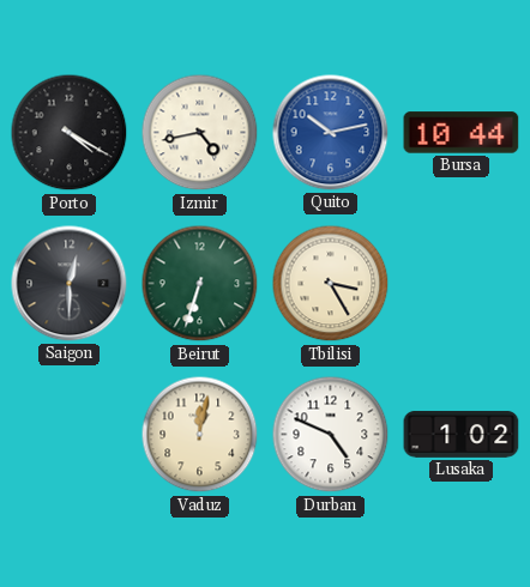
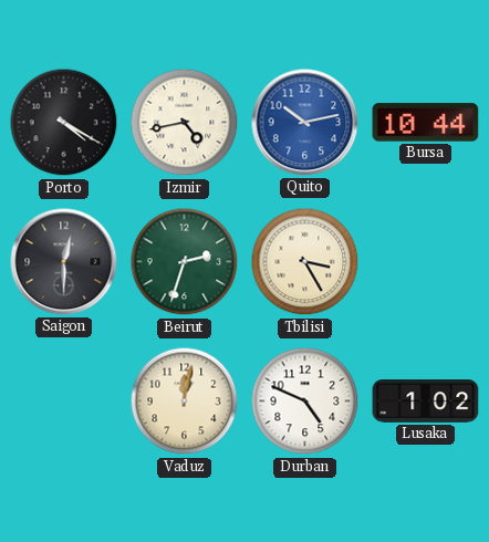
Beirut: 6:33 -> 2:33
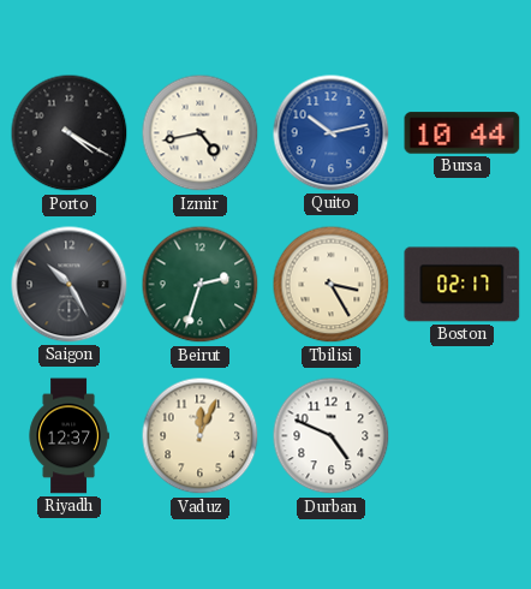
Saigon: 12:30 -> 10:25
Boston: none -> 02:17
Riyadh: none -> 12:37
Vaduz: 12:02 -> 12:04
Lusaka: 1:02 -> none
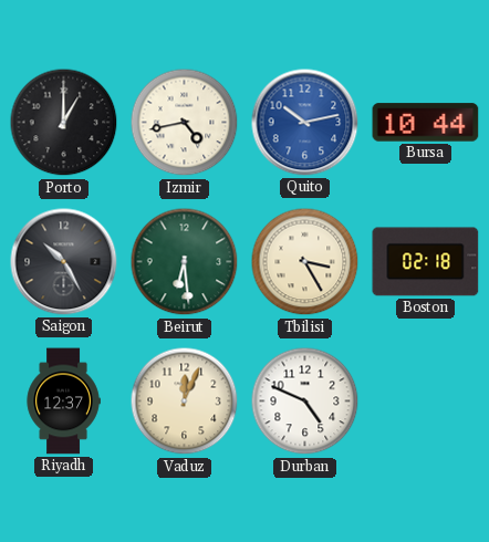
Porto: 4:20 -> 1:00
Beirut: 2:33 -> 6:29
Boston: 02:17 -> 02:18
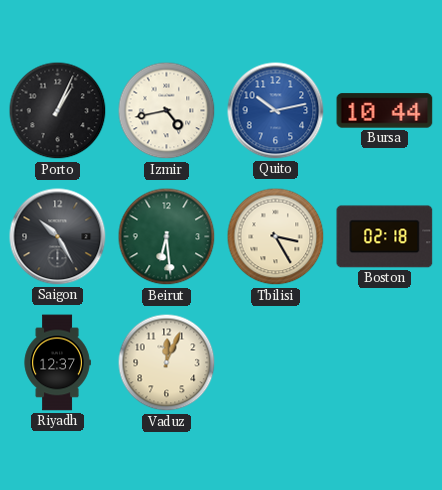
Porto: 1:00 -> 1:04
Durban: 4:49 -> none
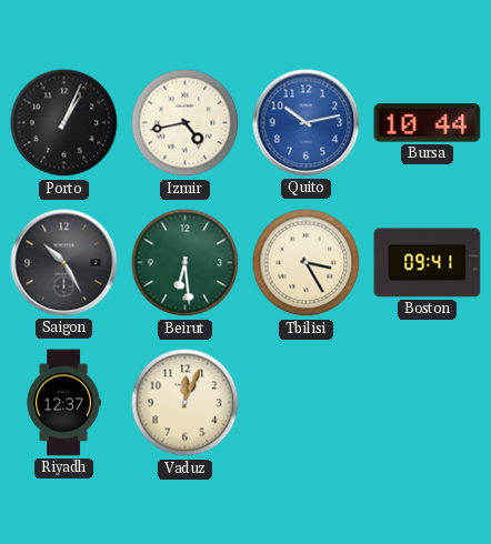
Boston: 02:18 -> 09:41
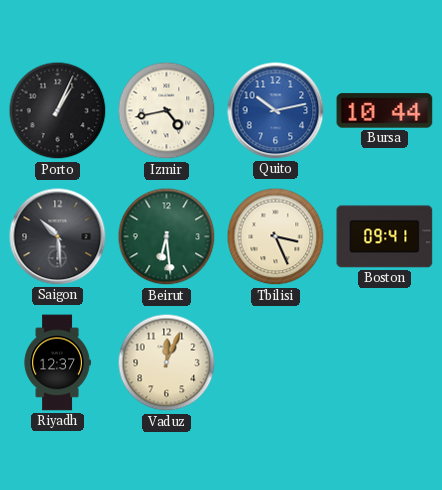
Saigon: 10:25 -> 10:29
Tbilisi: 3:25 -> 3:26
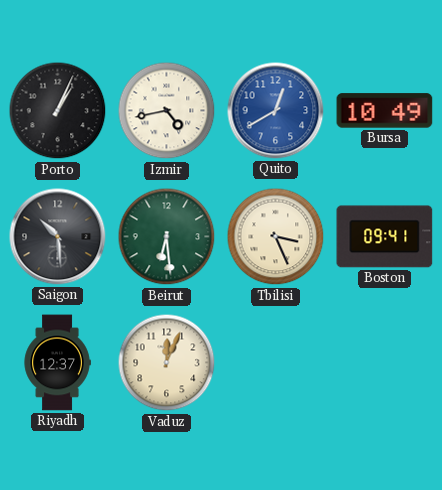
Quito: 10:13 -> 12:40
Bursa: 10:44 -> 10:49
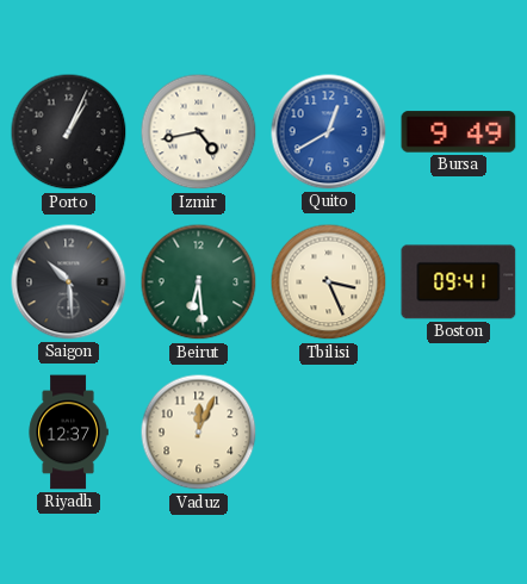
Bursa: 10:49 -> 9:49
